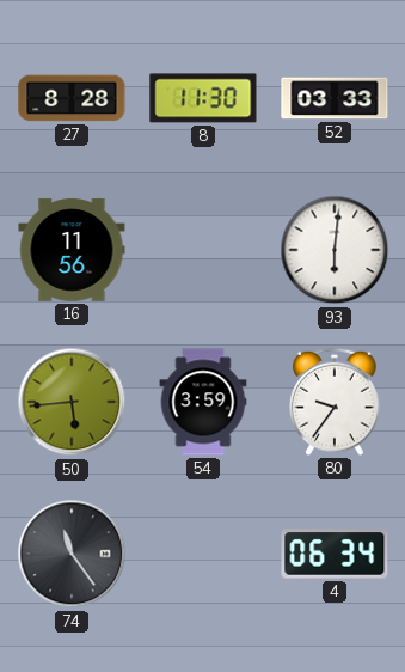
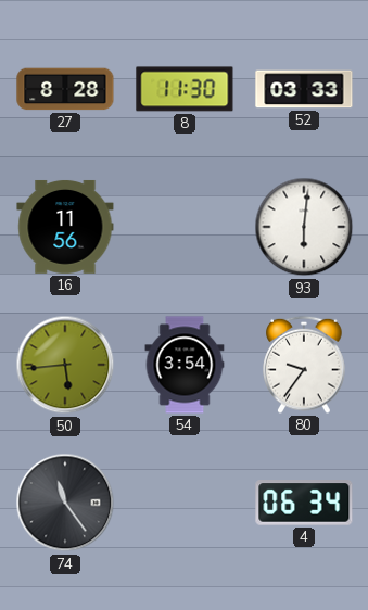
54: 3:59 -> 3:54
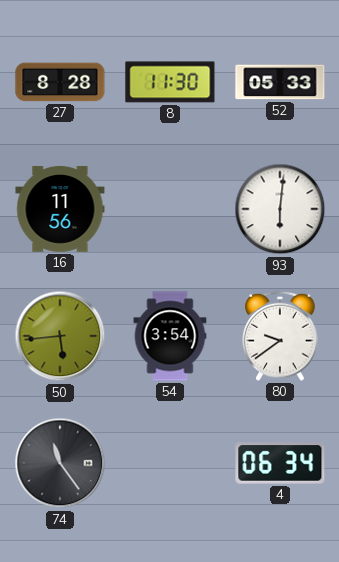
52: 03:33 -> 05:33
80: 9:36 -> 9:39
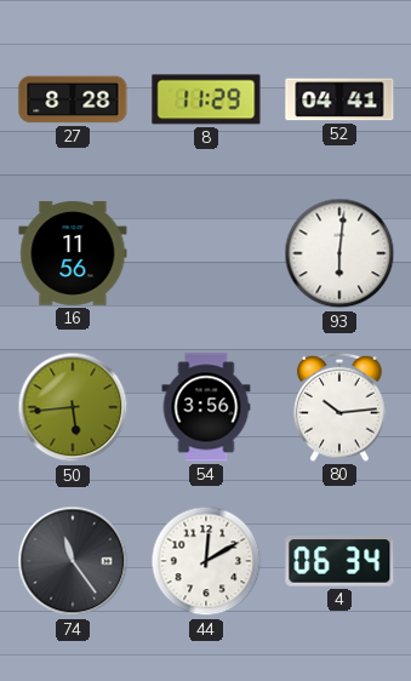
8: 11:30 -> 11:29
52: 05:33 -> 04:41
54: 3:54 -> 3:56
80: 9:39 -> 10:14
44: none -> 12:10
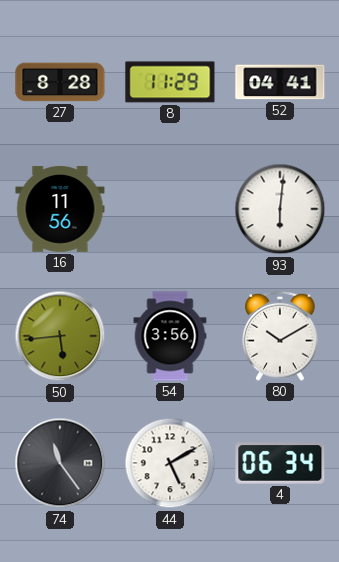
80: 10:14 -> 10:10
44: 12:10 -> 5:10
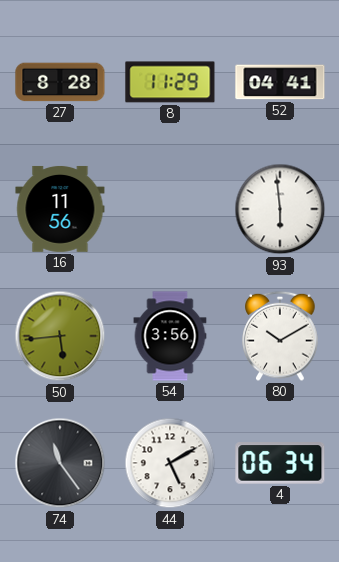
93: 6:01 -> 5:59
